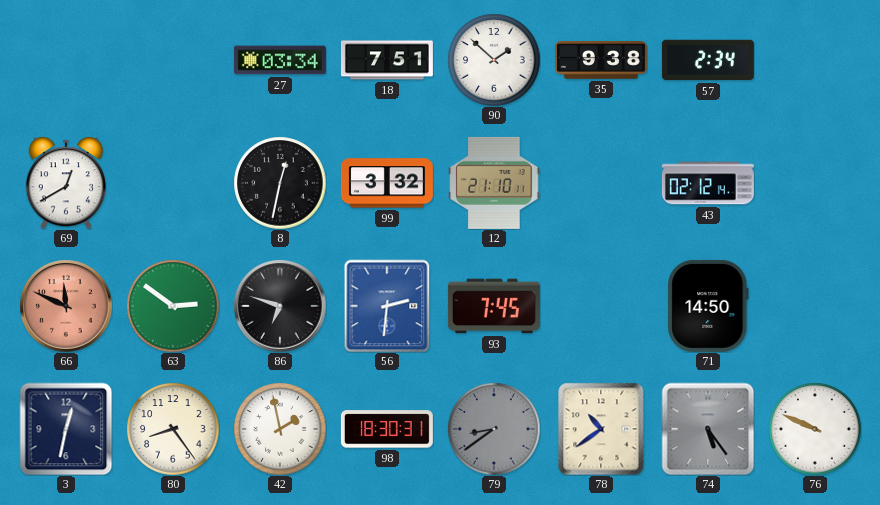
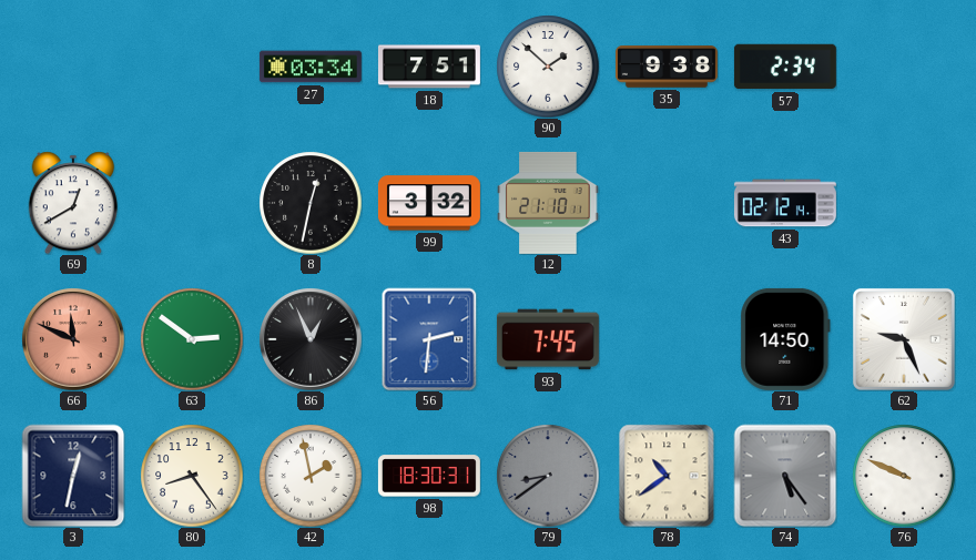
86: 6:48 -> 12:56
62: none -> 9:26
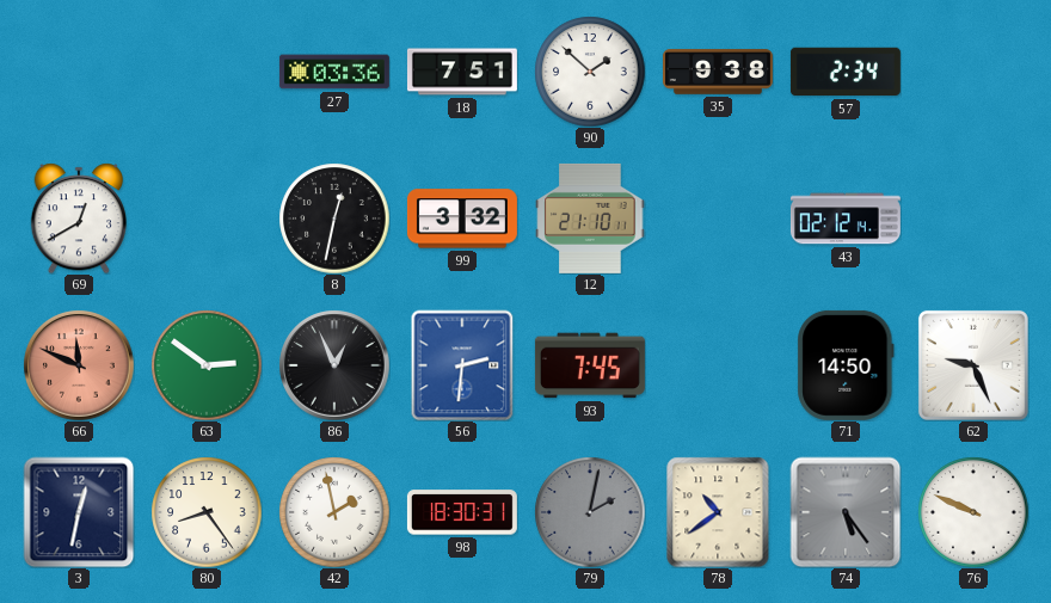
27: 03:34 -> 03:36
79: 8:39 -> 2:02
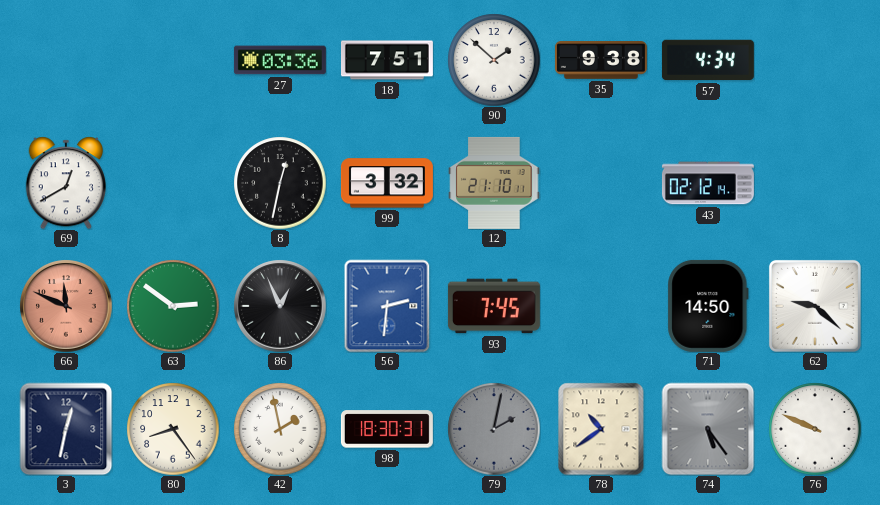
57: 2:34 -> 4:34
62: 9:26 -> 9:22
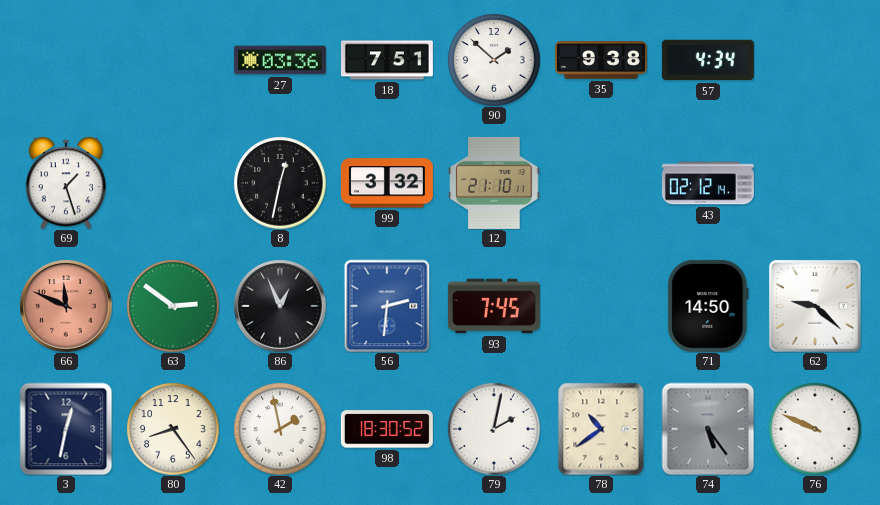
69: 12:40 -> 1:27
98: 18:30:31 -> 18:30:52
79 dial: grey -> white
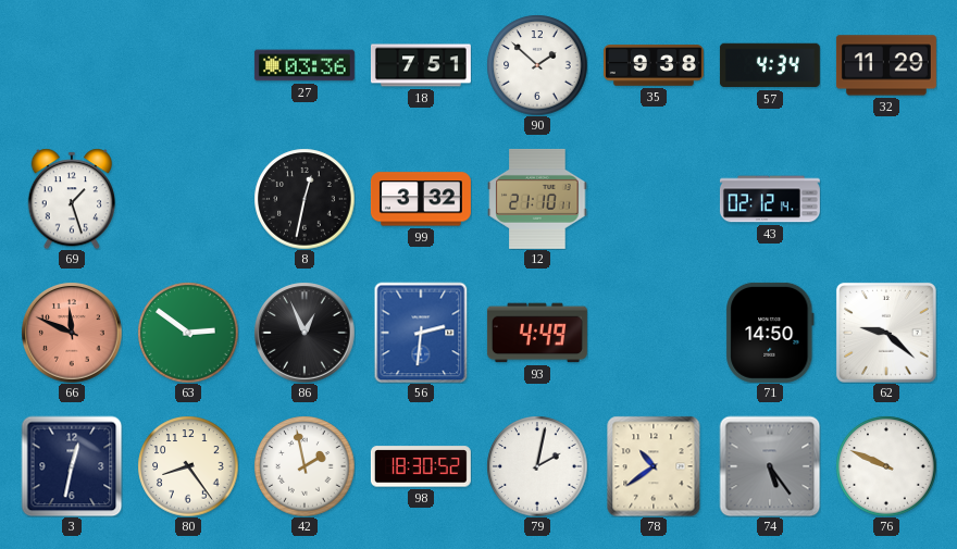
32: none -> 11:29
93: 7:45 -> 4:49
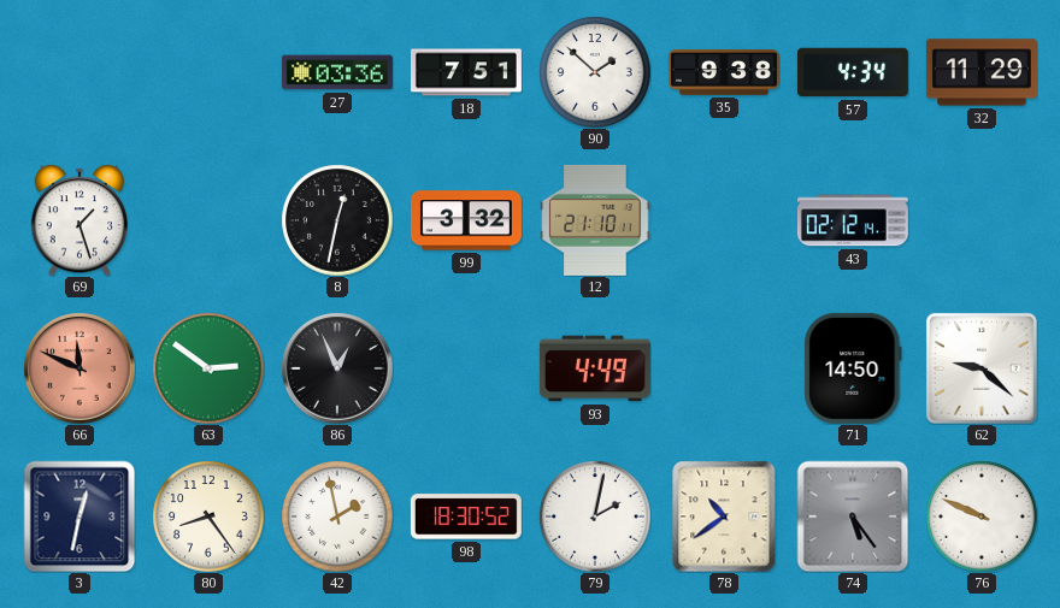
56: 2:31 -> none
